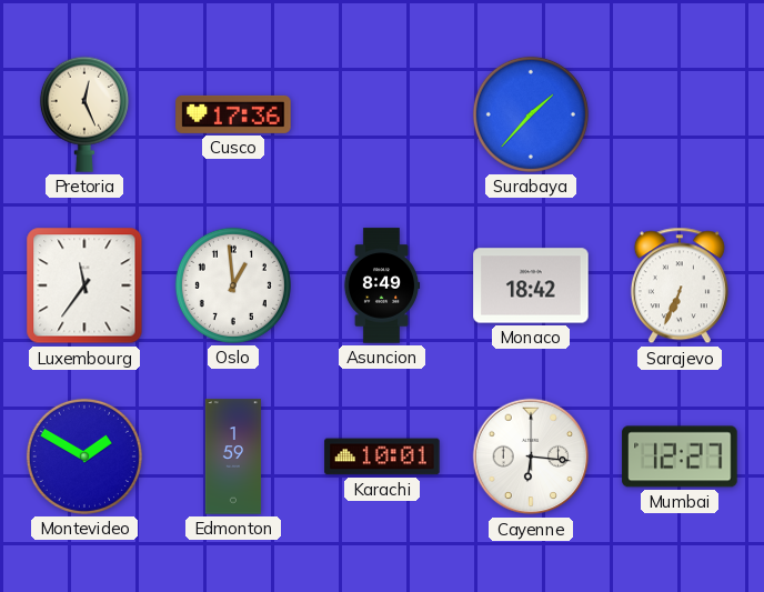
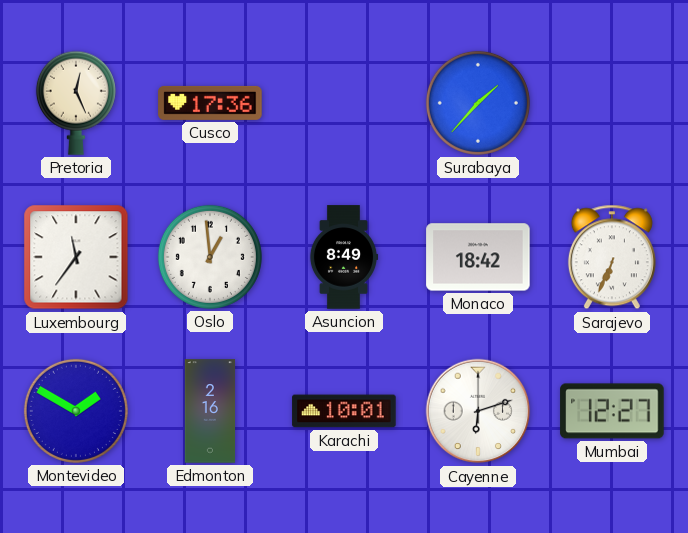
Edmonton: 1:59 -> 2:16
Cayenne: 6:16 -> 6:12
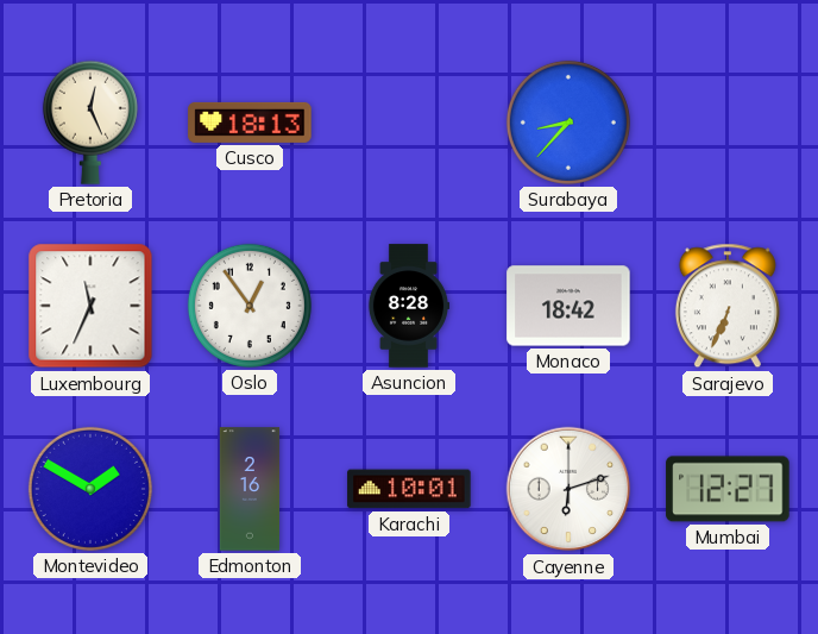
Cusco: 17:36 -> 18:13
Surabaya: 1:37 -> 8:37
Luxembourg: 11:36 -> 11:34
Oslo: 12:59 -> 12:54
Asuncion: 8:49 -> 8:28
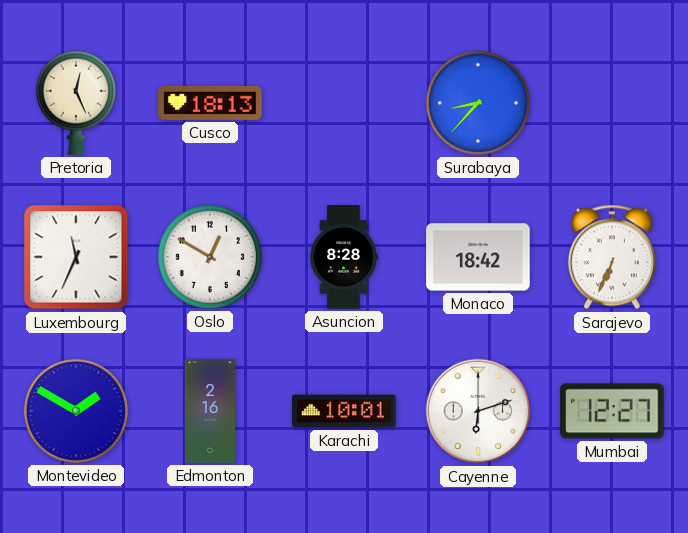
Oslo: 12:54 -> 12:50
